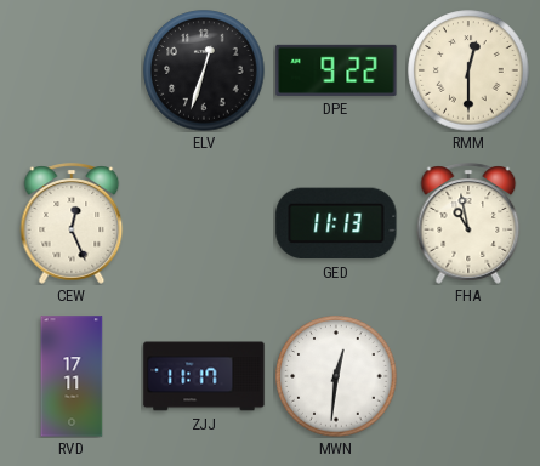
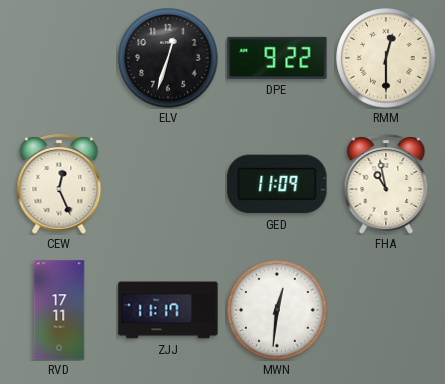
GED: 11:13 -> 11:09
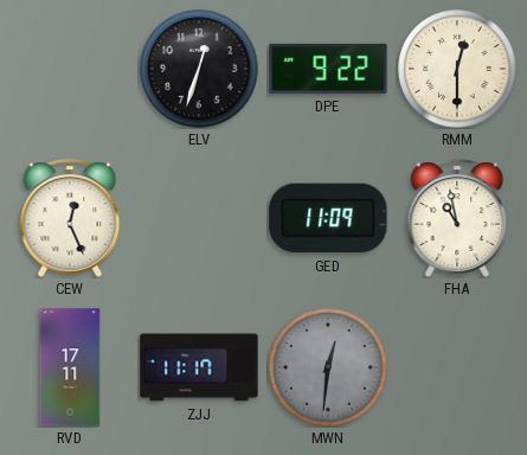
MWN dial: white -> grey
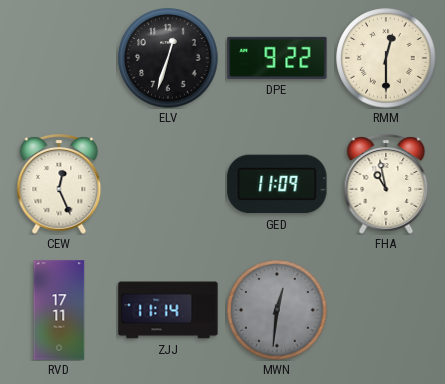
ZJJ: 11:17 -> 11:14
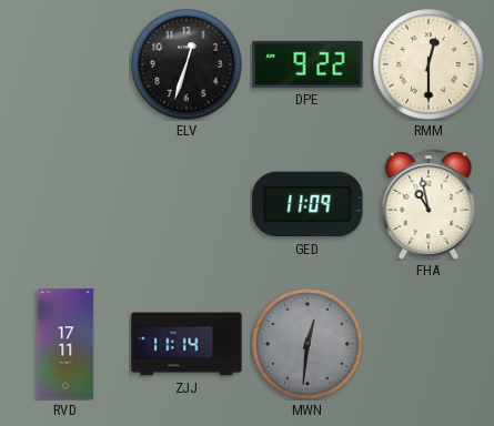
CEW: 12:26 -> none
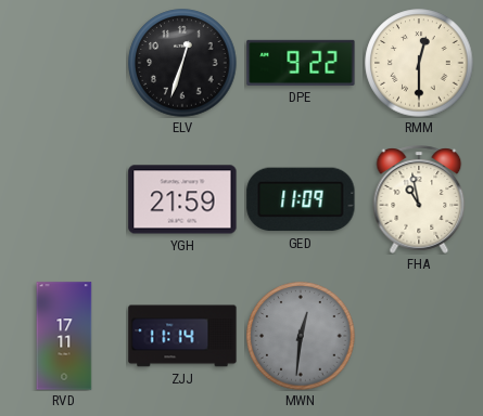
YGH: none -> 21:59
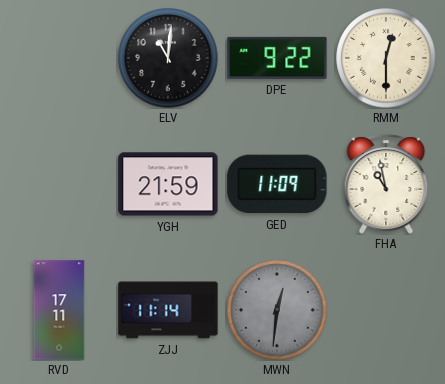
ELV: 12:33 -> 11:01
